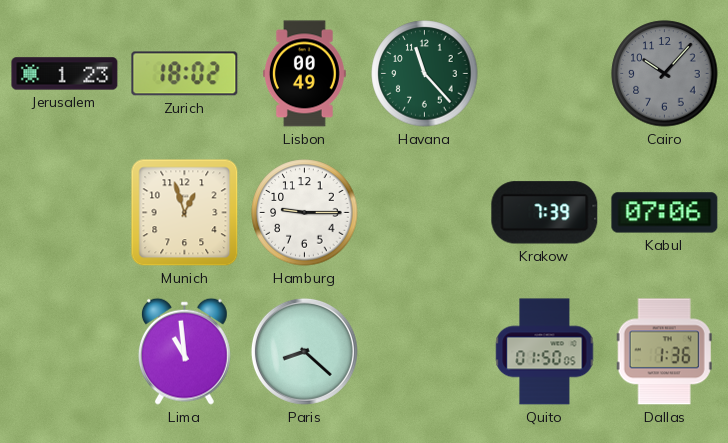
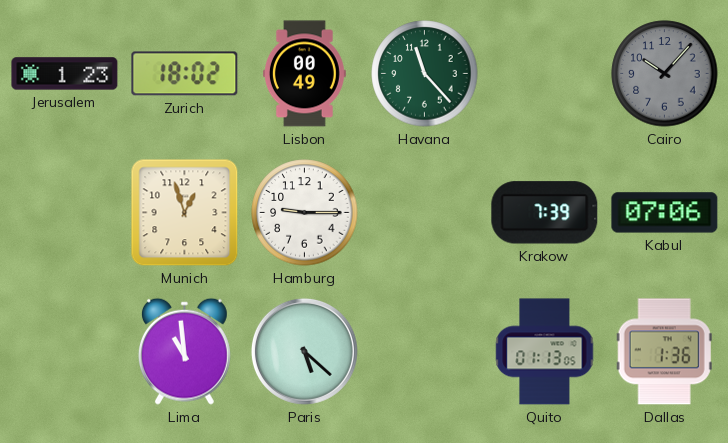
Paris: 8:22 -> 5:22
Quito: 01:50 -> 01:13
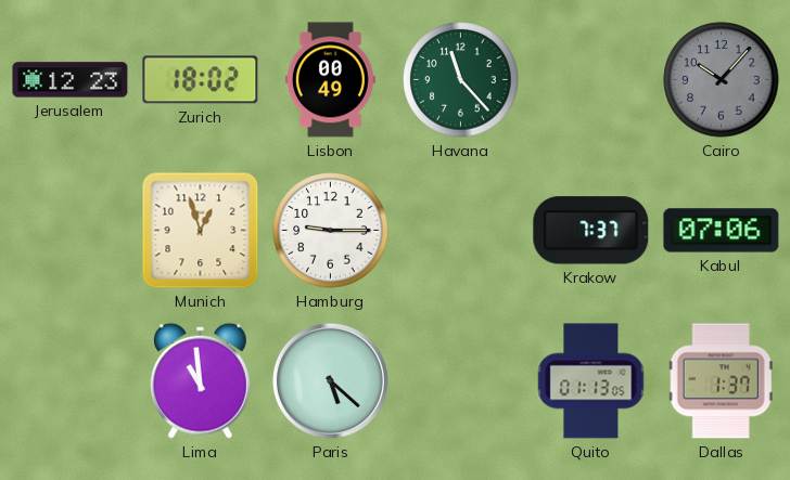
Jerusalem: 1:23 -> 12:23
Krakow: 7:39 -> 7:37
Dallas: 1:36 -> 1:37
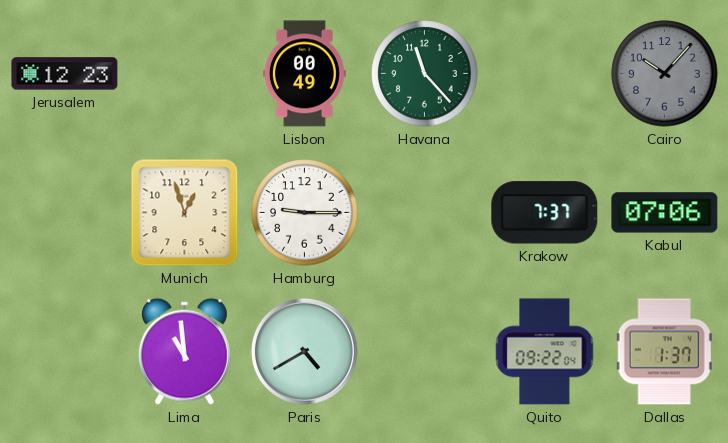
Zurich: 18:02 -> none
Paris: 5:22 -> 4:40
Quito: 01:13 -> 09:22
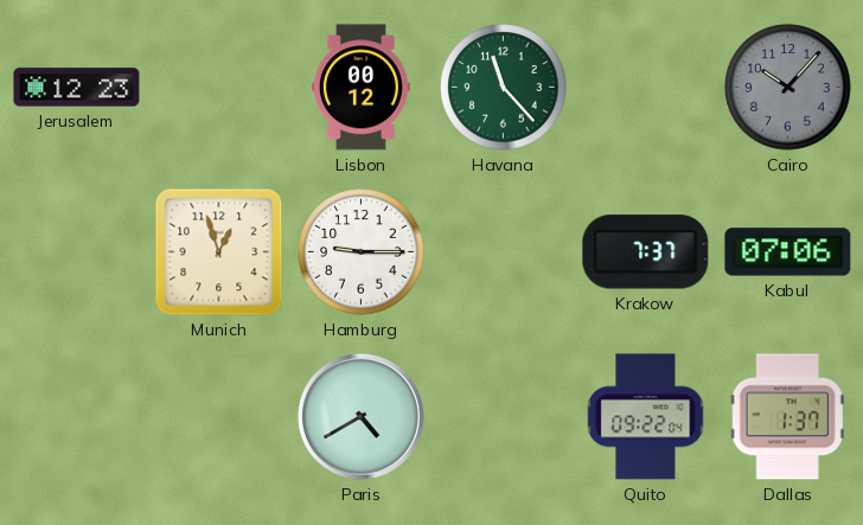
Lisbon: 00:49 -> 00:12
Lima: 10:59 -> none
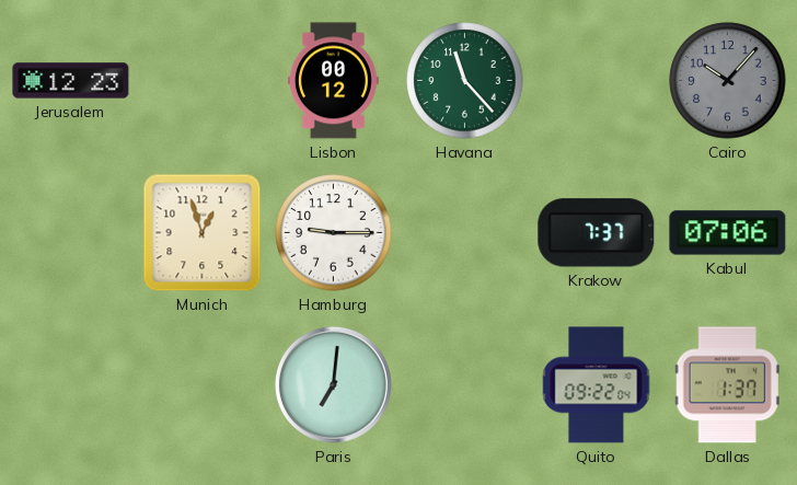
Paris: 4:40 -> 7:01
